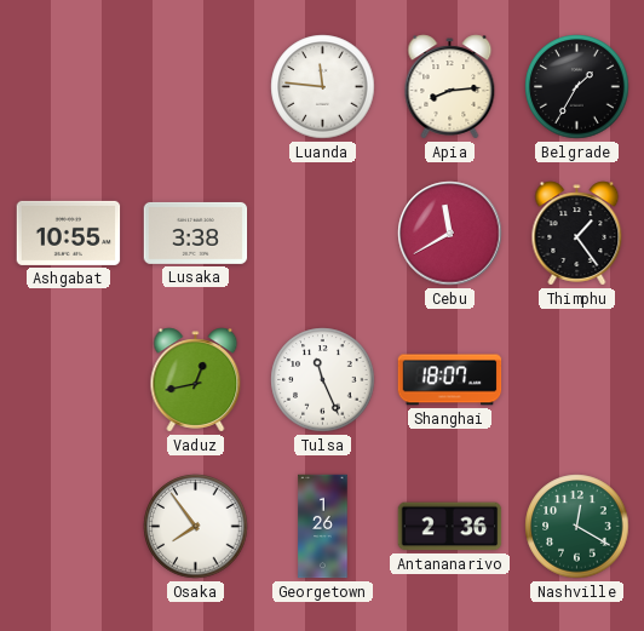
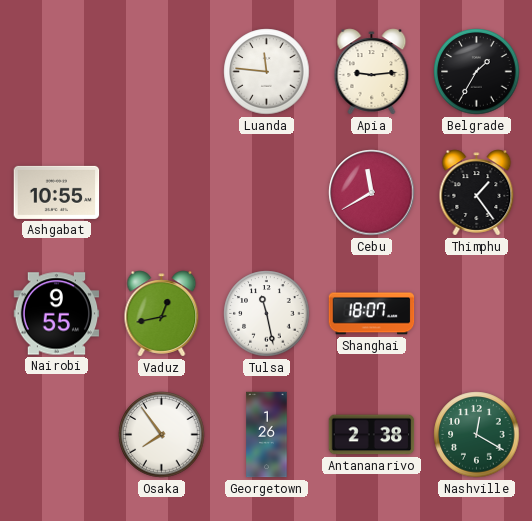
Apia: 8:14 -> 9:14
Lusaka: 3:38 -> none
Nairobi: none -> 9:55
Tulsa: 11:26 -> 11:28
Antananarivo: 2:36 -> 2:38
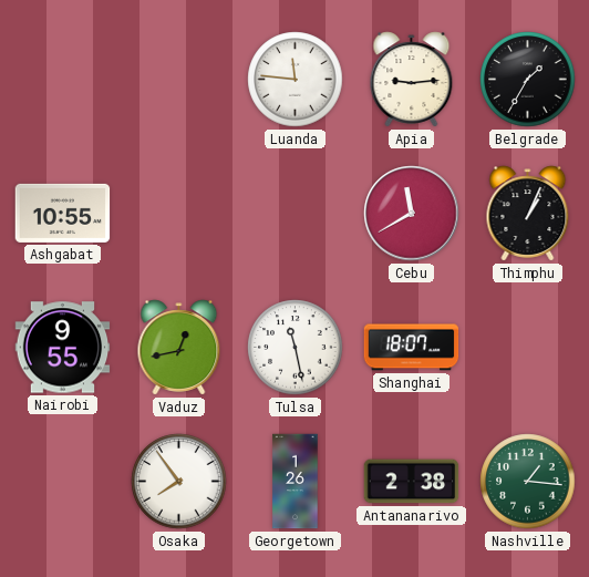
Thimphu: 1:24 -> 1:04
Nashville: 12:20 -> 1:16
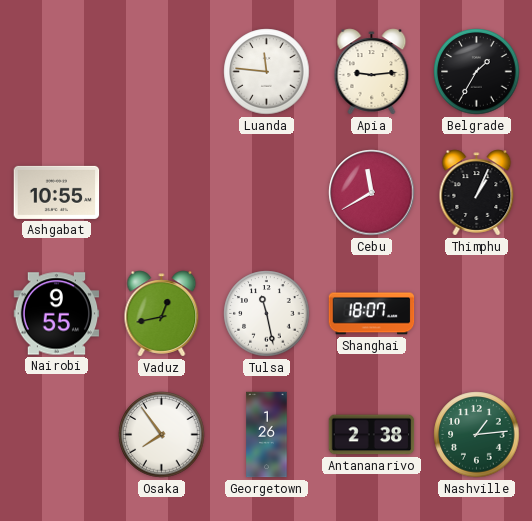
Nashville: 1:16 -> 1:14
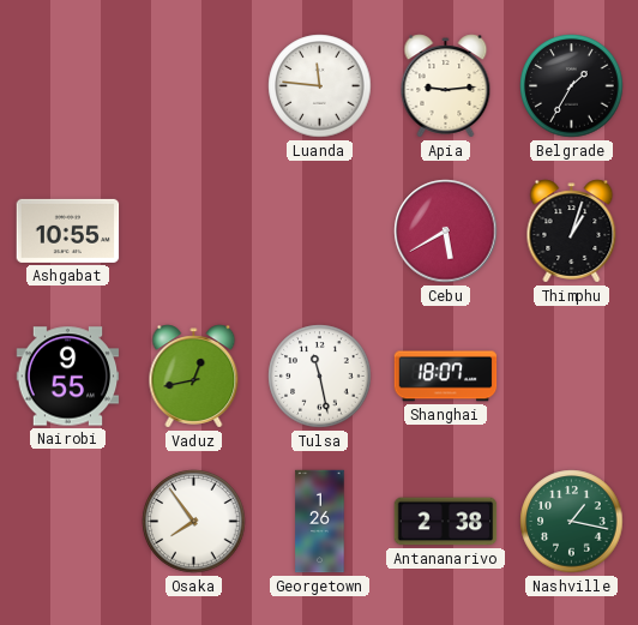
Cebu: 11:40 -> 5:40
Thimphu: 1:04 -> 1:03
Nashville: 1:14 -> 1:17
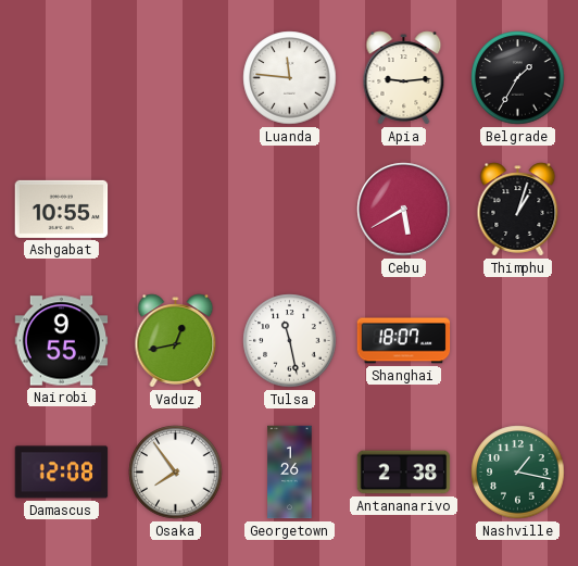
Damascus: none -> 12:08
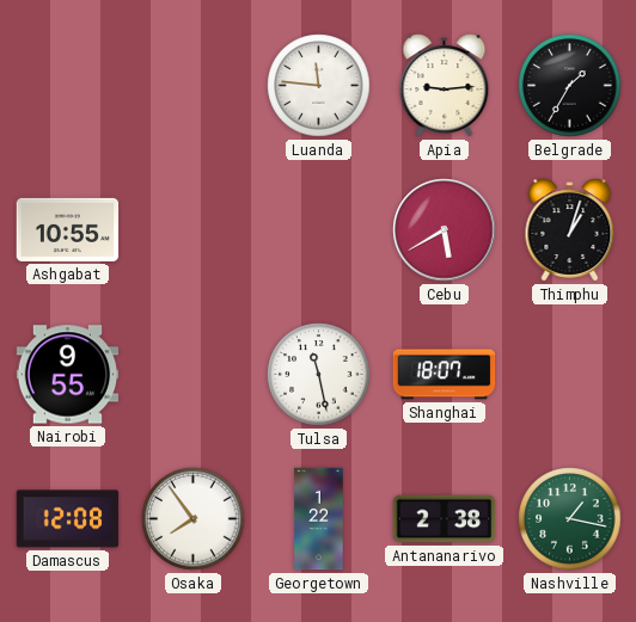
Vaduz: 12:43 -> none
Georgetown: 1:26 -> 1:22
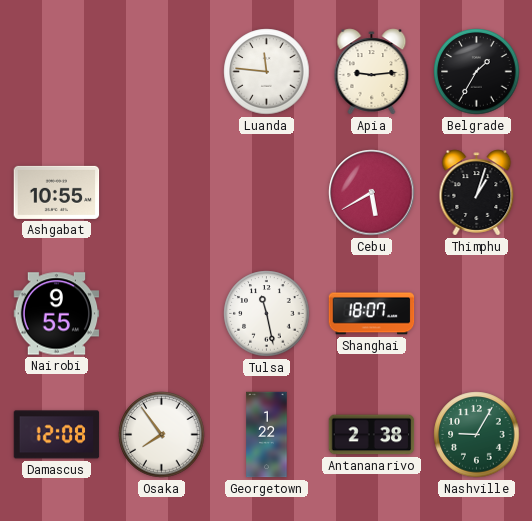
Nashville: 1:17 -> 9:05
